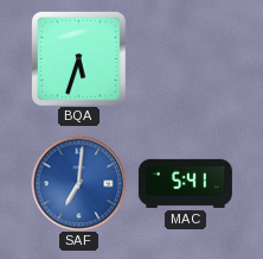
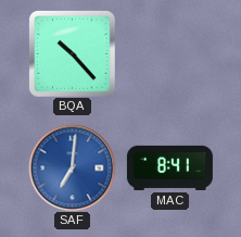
BQA: 5:33 -> 10:23
MAC: 5:41 -> 8:41
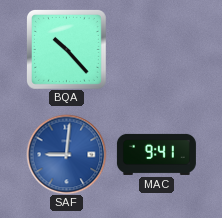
SAF: 7:01 -> 9:01
MAC: 8:41 -> 9:41
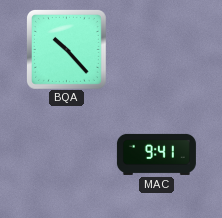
SAF: 9:01 -> none
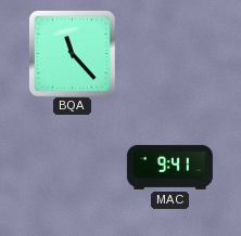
BQA: 10:23 -> 11:23
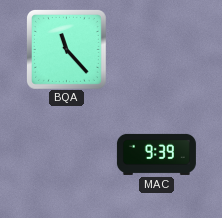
MAC: 9:41 -> 9:39
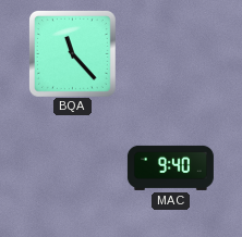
MAC: 9:39 -> 9:40
